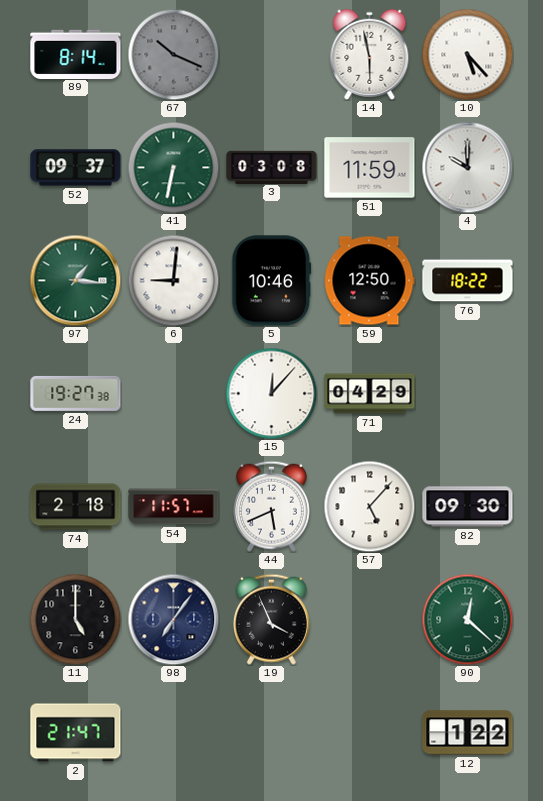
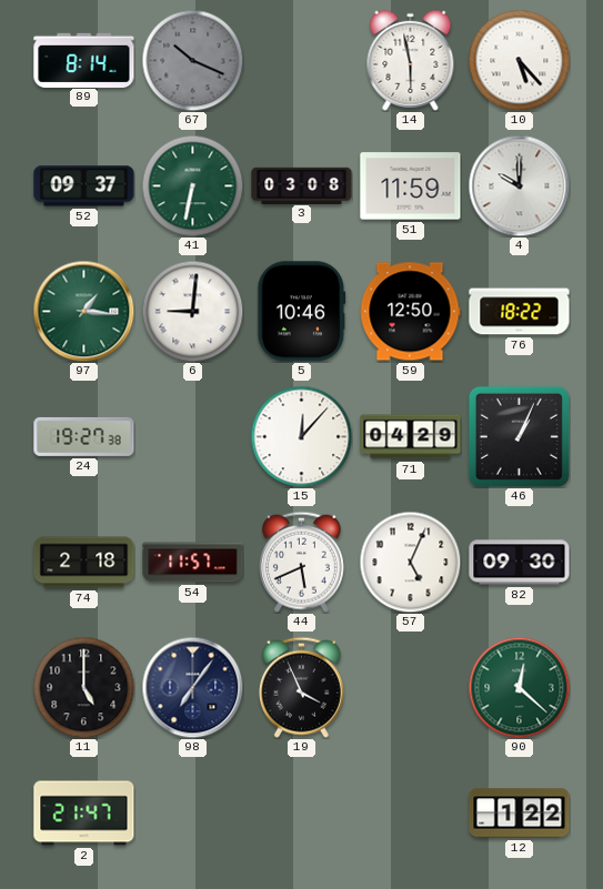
46: none -> 1:04
57: 5:07 -> 5:04
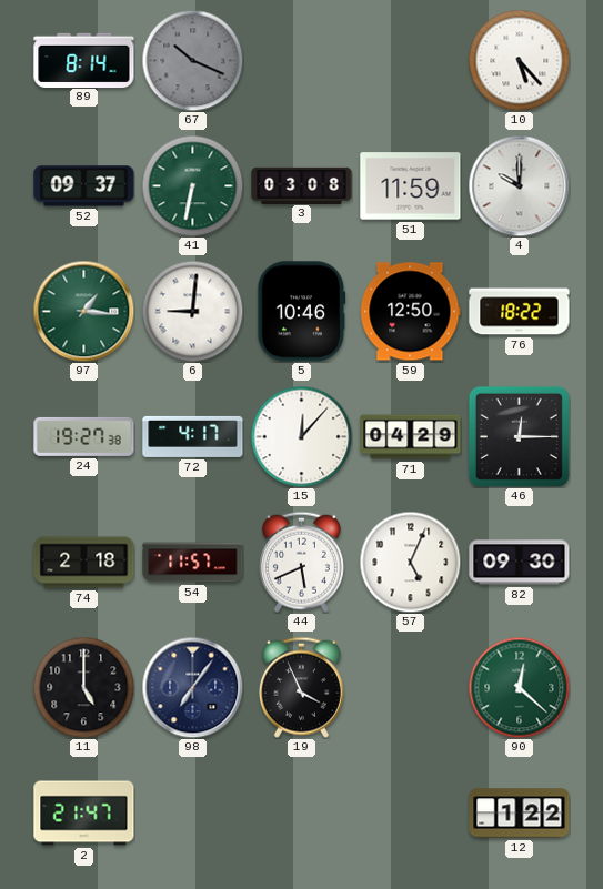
14: 5:58 -> none
72: none -> 4:17
46: 1:04 -> 12:15
